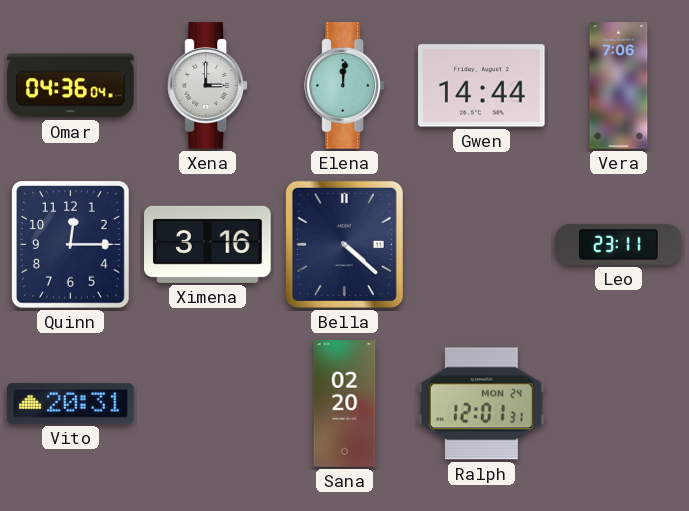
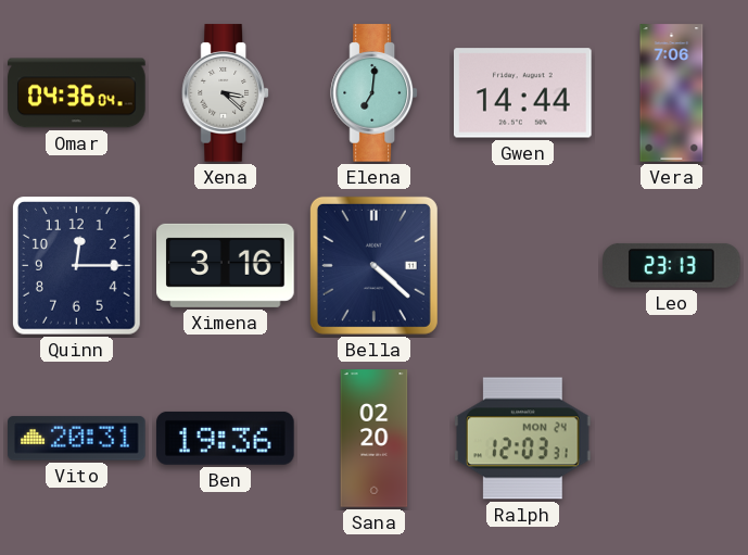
Xena: 3:00 -> 3:22
Elena: 12:01 -> 7:01
Leo: 23:11 -> 23:13
Ben: none -> 19:36
Ralph: 12:01 -> 12:03
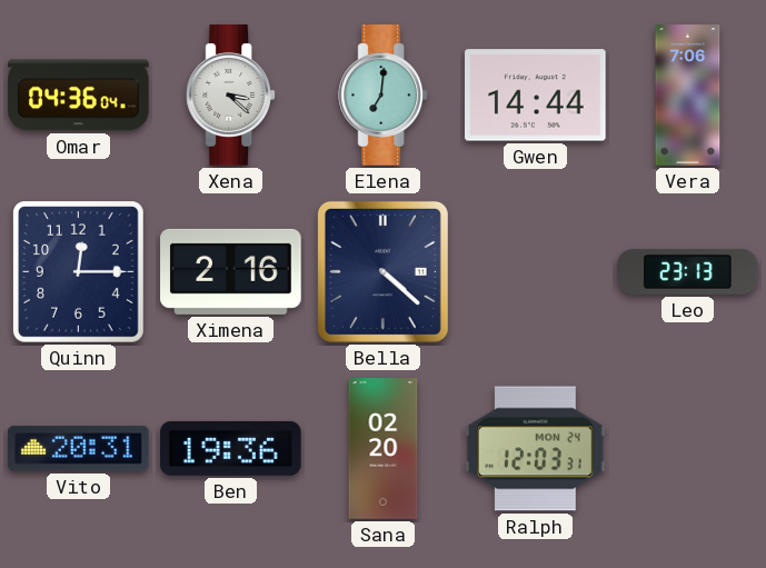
Ximena: 3:16 -> 2:16
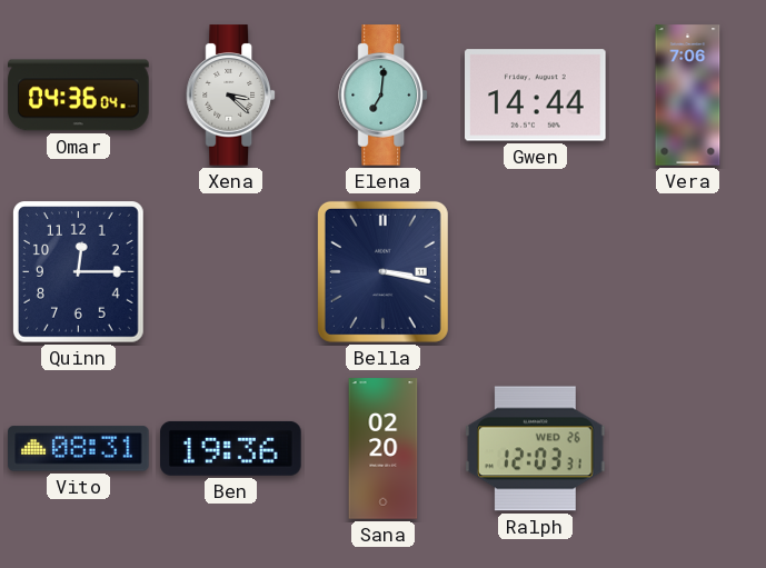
Ximena: 2:16 -> none
Bella: 4:22 -> 3:17
Leo: 23:13 -> none
Vito: 20:31 -> 08:31
Ralph date: MON 24 -> WED 26
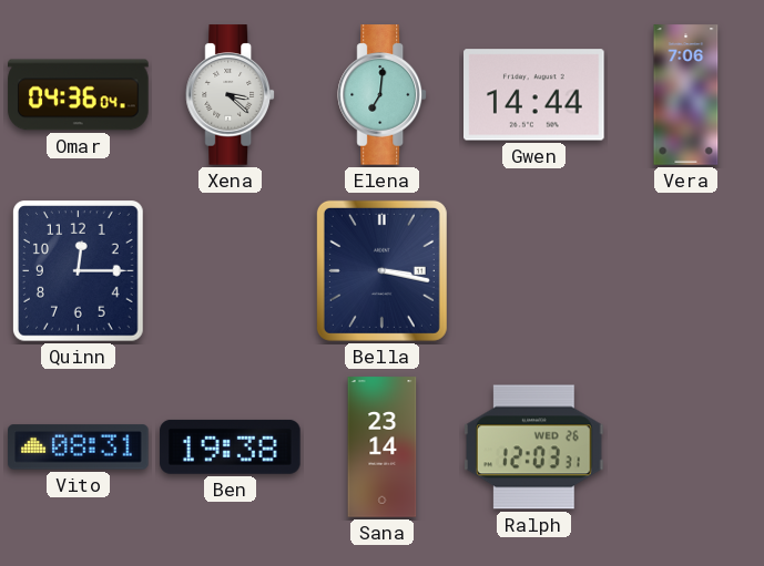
Ben: 19:36 -> 19:38
Sana: 02:20 -> 23:14
